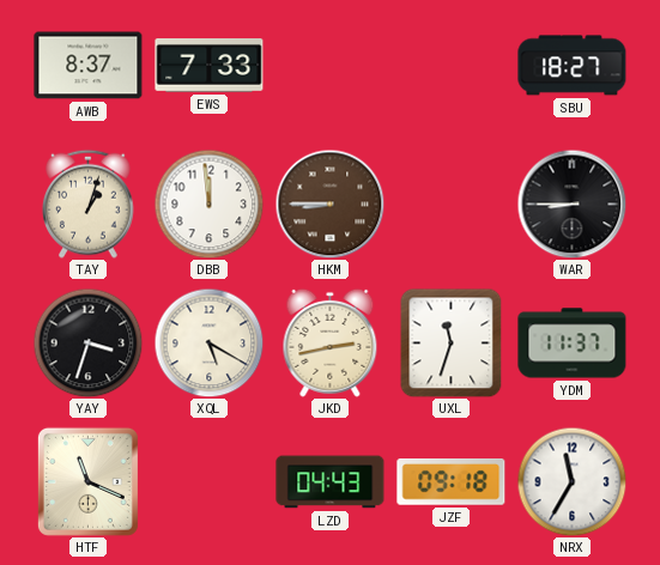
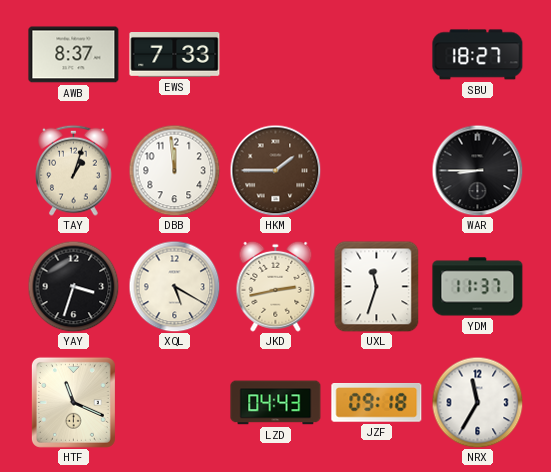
HKM: 8:45 -> 1:45
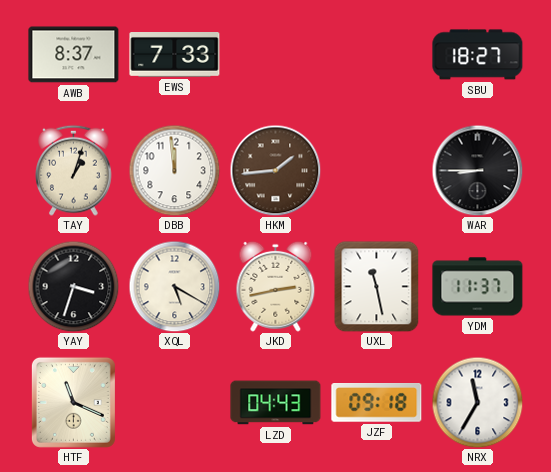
HKM: 1:45 -> 1:44
UXL: 11:33 -> 11:28
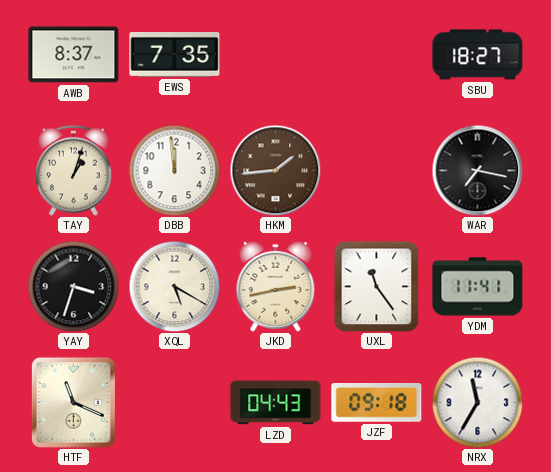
EWS: 7:33 -> 7:35
WAR: 8:45 -> 7:17
UXL: 11:28 -> 11:24
YDM: 11:37 -> 11:41
